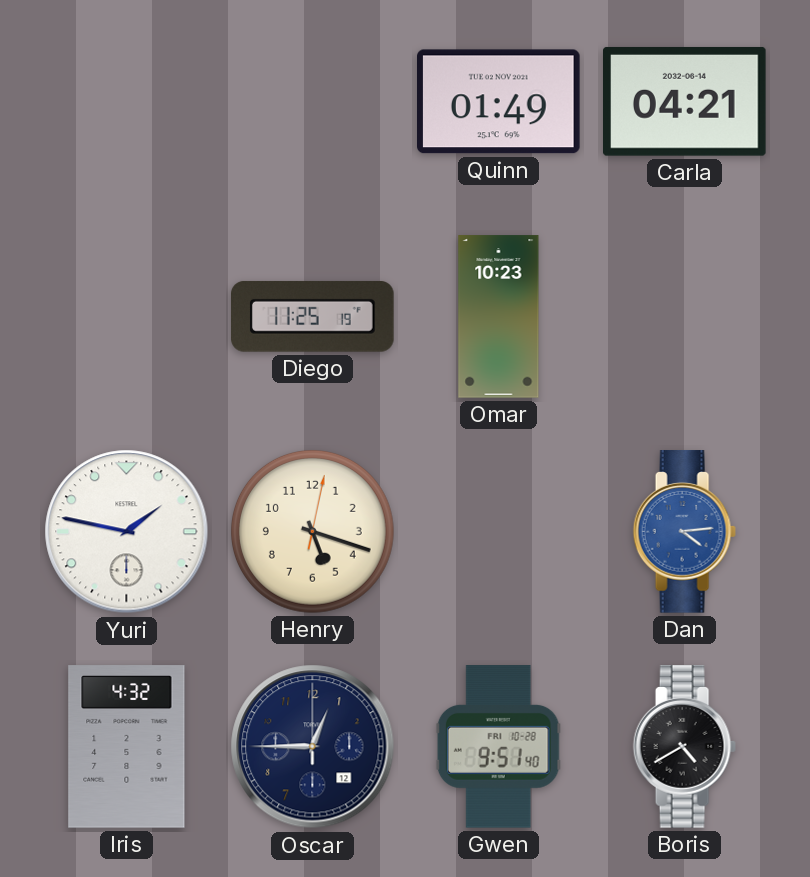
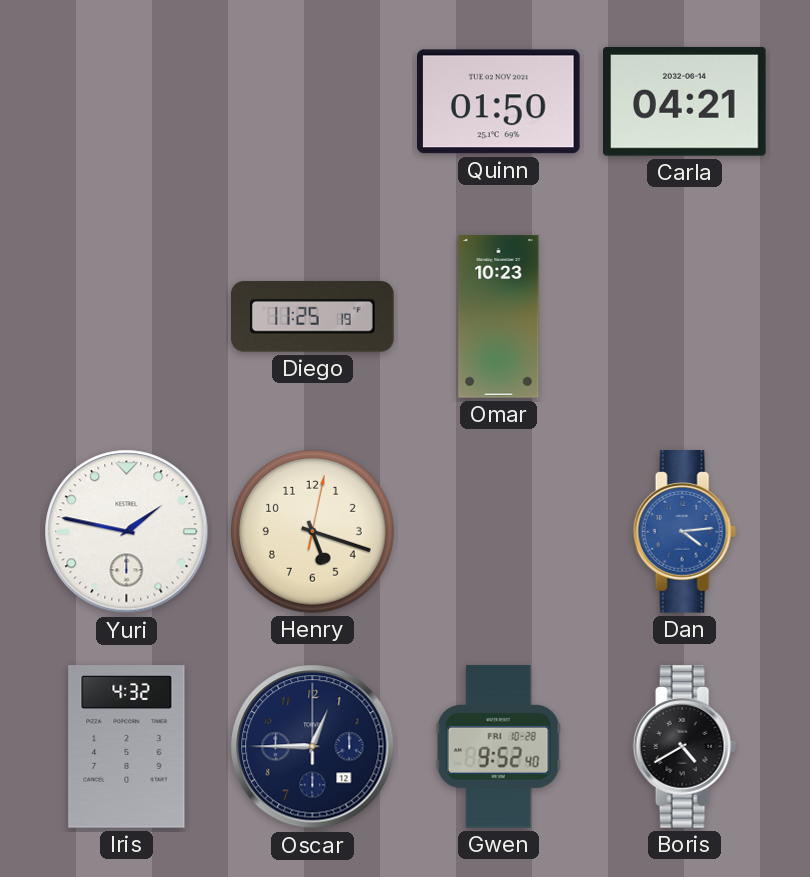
Quinn: 01:49 -> 01:50
Gwen: 9:51 -> 9:52
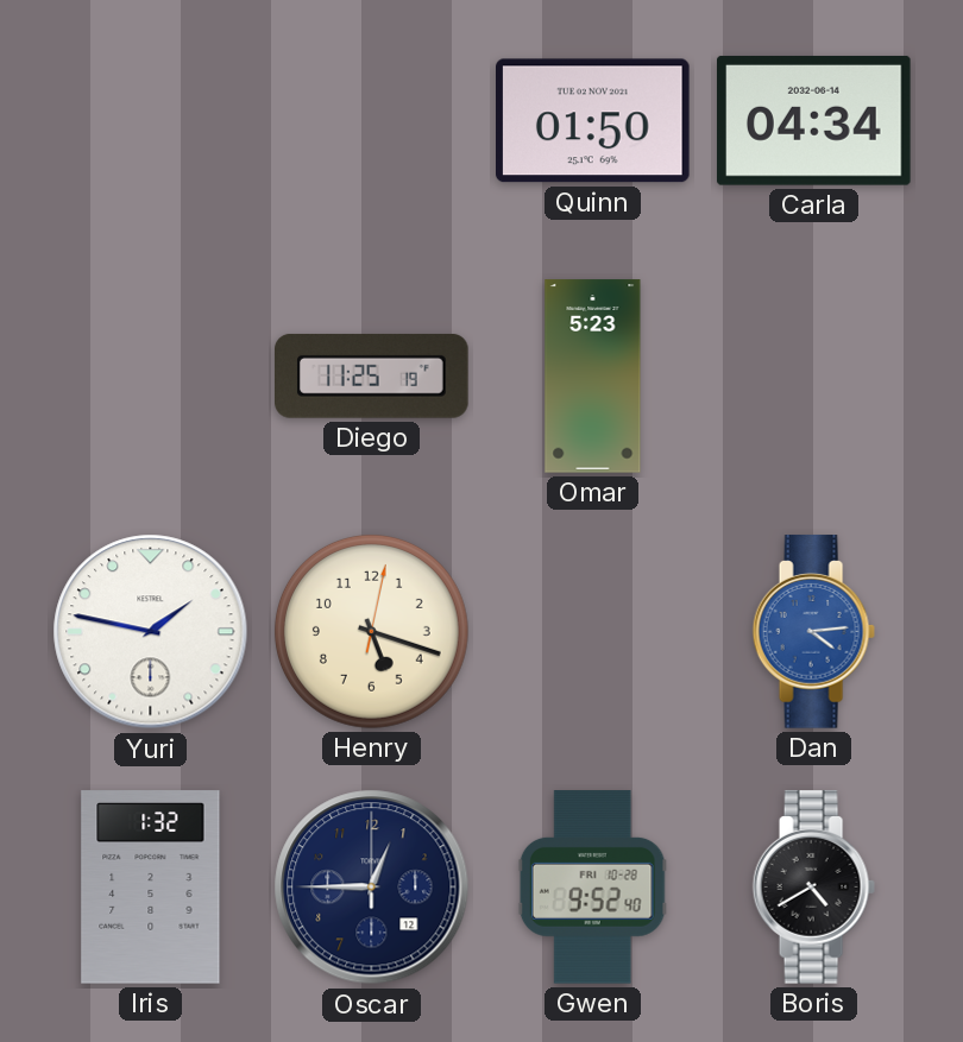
Carla: 04:21 -> 04:34
Omar: 10:23 -> 5:23
Iris: 4:32 -> 1:32
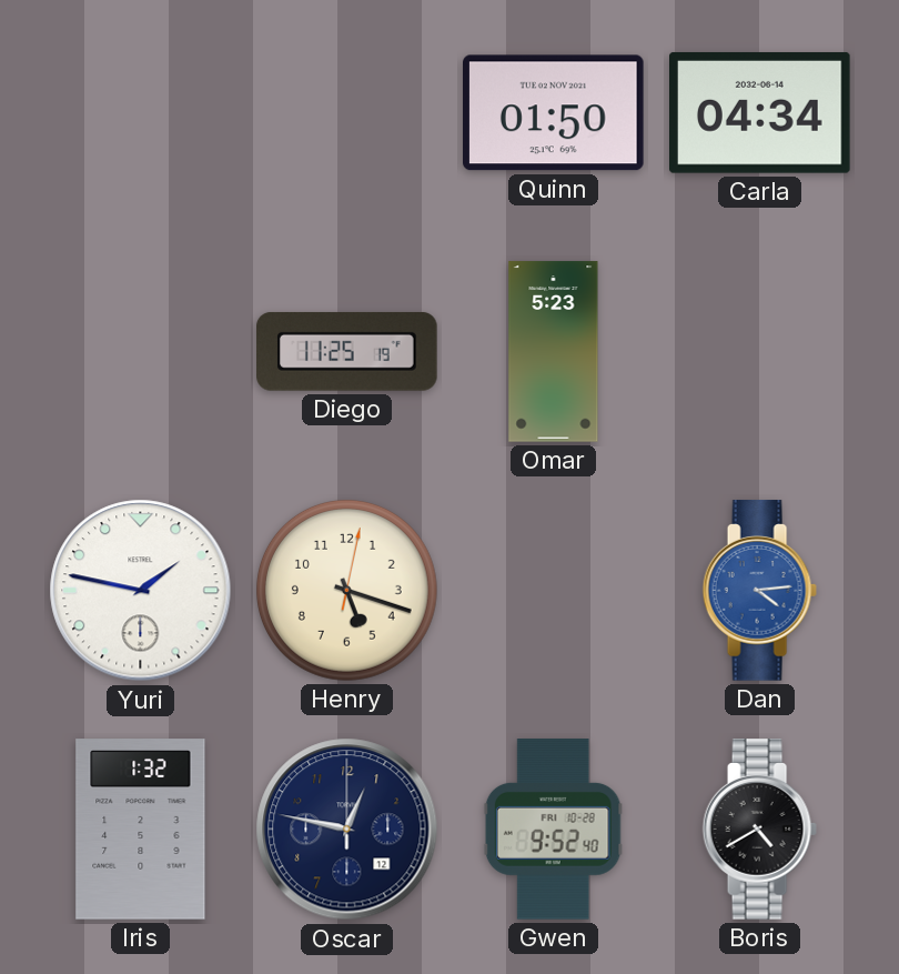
Oscar: 12:45 -> 12:47
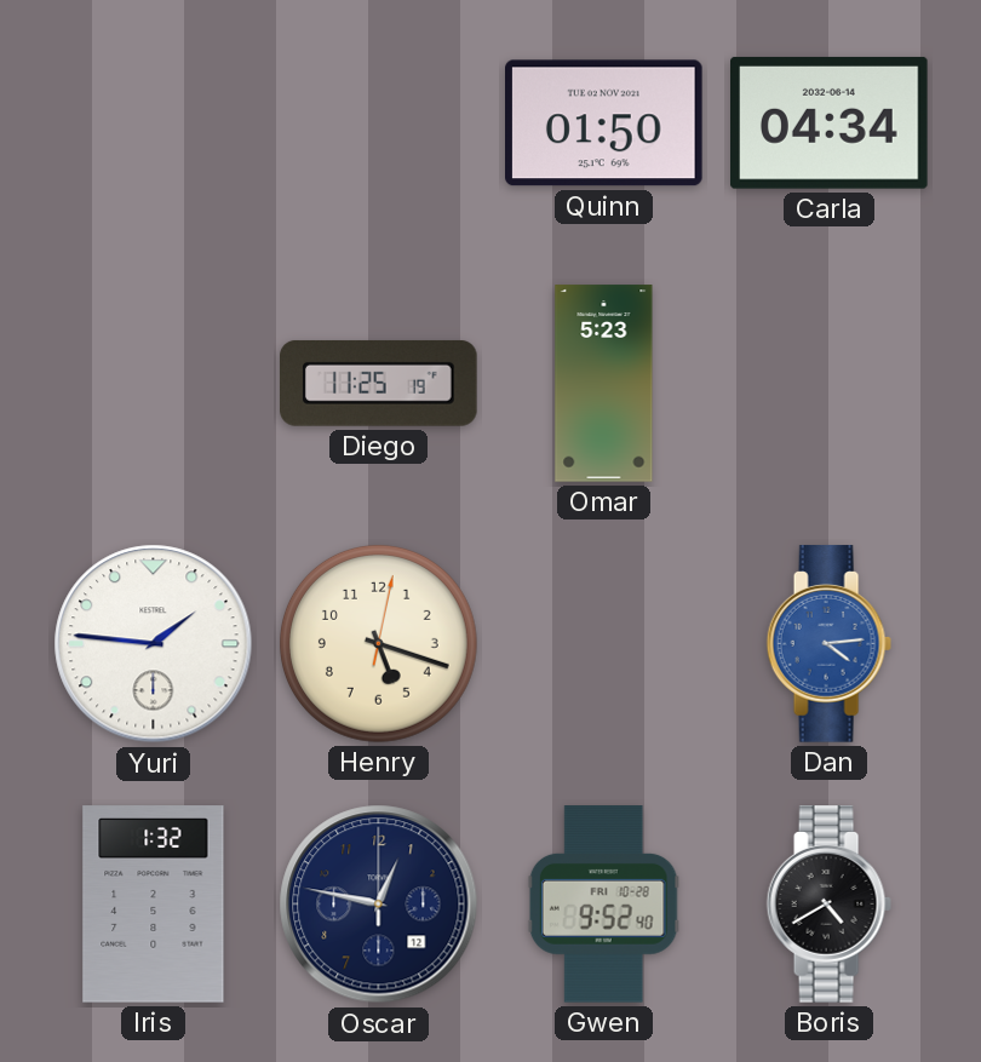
Yuri: 1:47 -> 1:46
